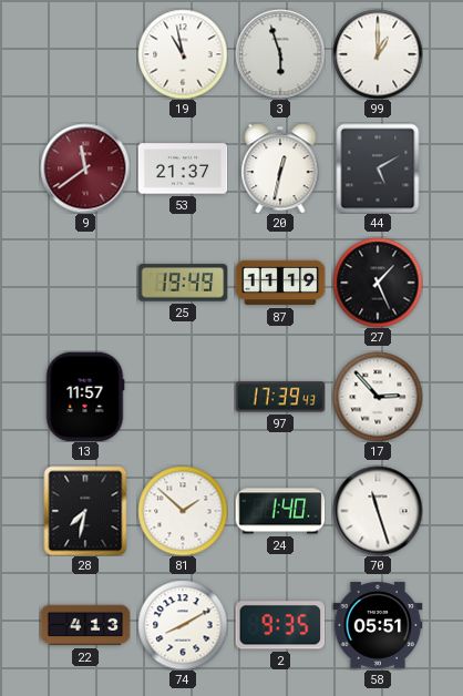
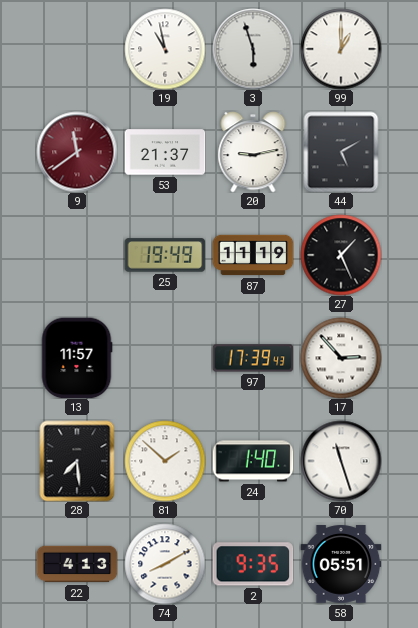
20: 12:32 -> 9:13
28: 7:32 -> 7:29
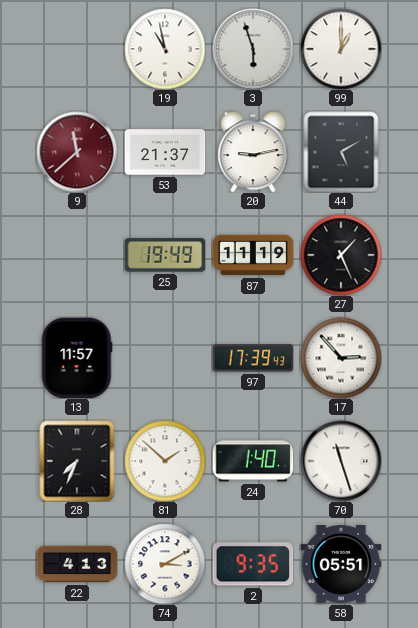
9: 11:39 -> 11:38
28: 7:29 -> 7:34
74: 8:10 -> 3:10
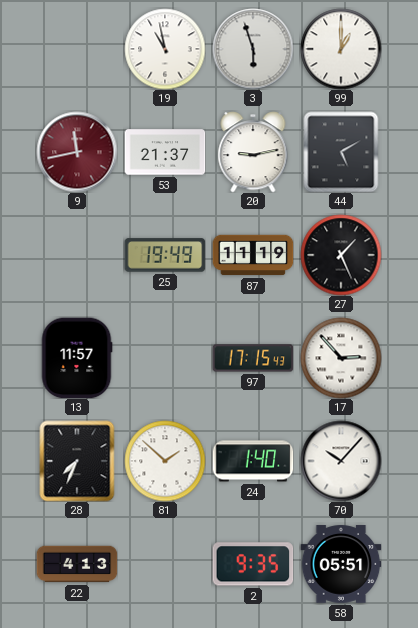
9: 11:38 -> 11:43
97: 17:39 -> 17:15
70: 11:27 -> 10:07
74: 3:10 -> none
